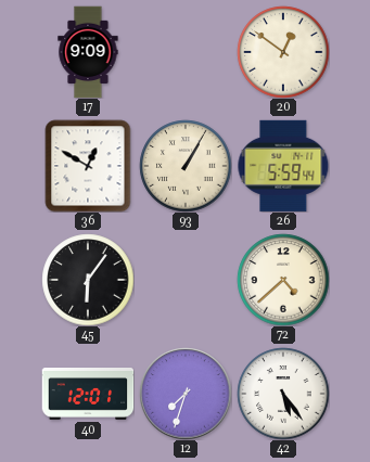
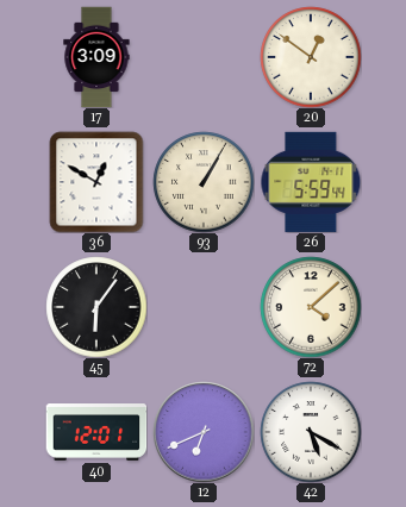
17: 9:09 -> 3:09
72: 4:38 -> 4:08
12: 7:33 -> 6:41
42: 5:24 -> 5:20
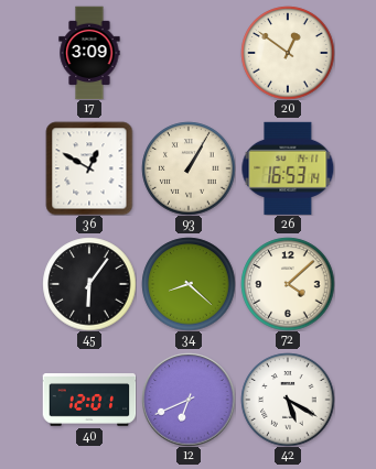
26: 5:59 -> 16:53
34: none -> 8:22
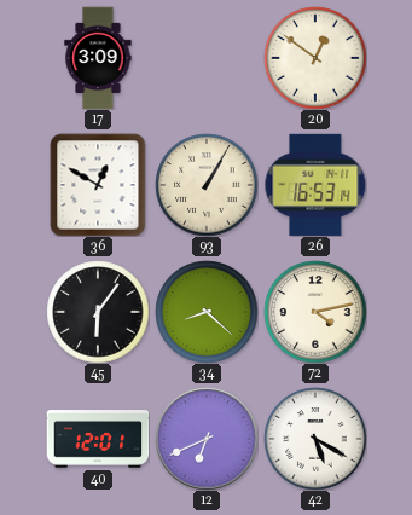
72: 4:08 -> 4:13
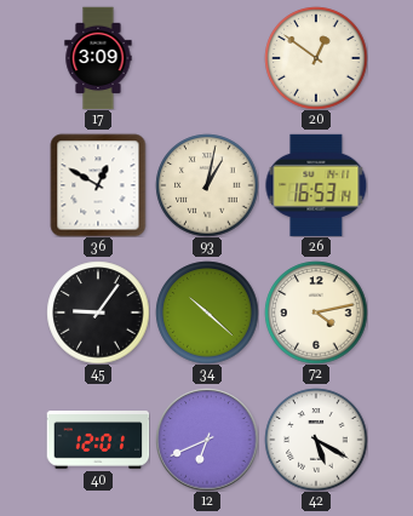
93: 1:05 -> 1:02
45: 6:06 -> 9:06
34: 8:22 -> 10:22
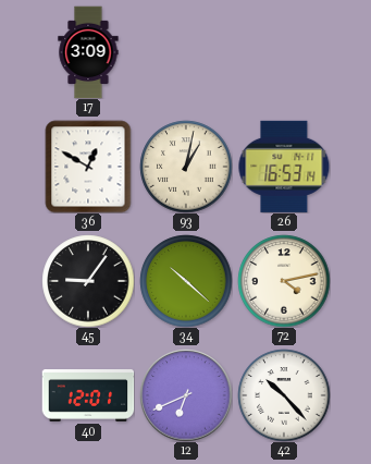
20: 12:51 -> none
42: 5:20 -> 10:23
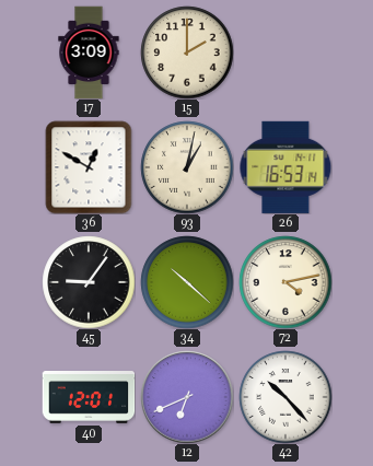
15: none -> 2:00
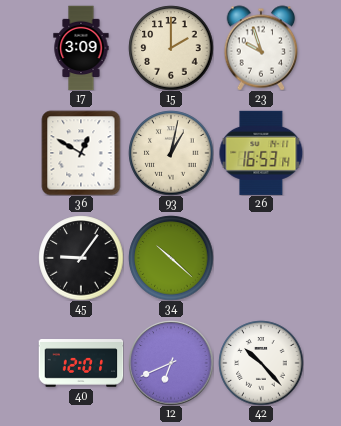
23: none -> 9:57
72: 4:13 -> none
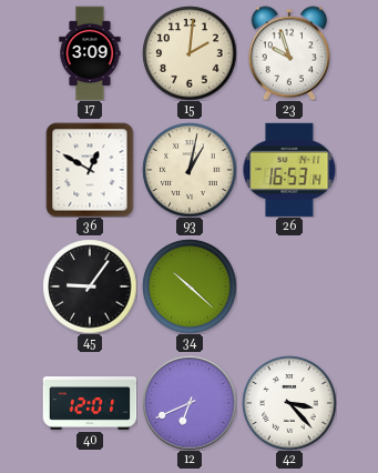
15: 2:00 -> 2:01
42: 10:23 -> 3:23
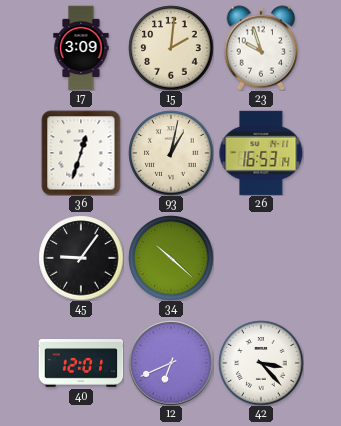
36: 12:50 -> 12:33
